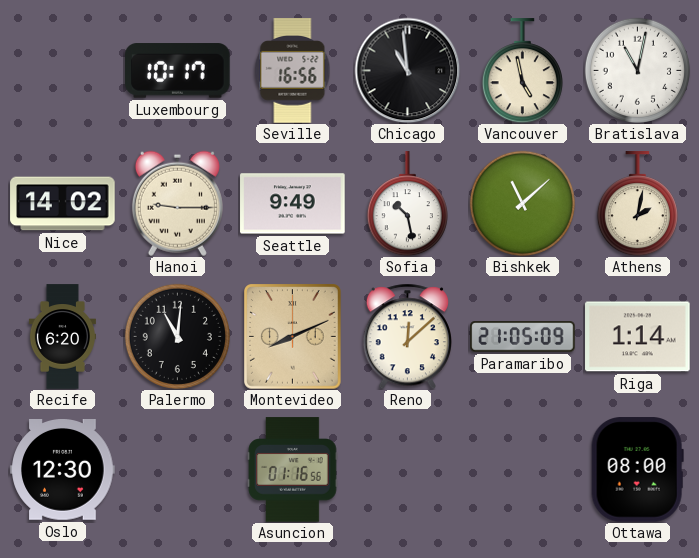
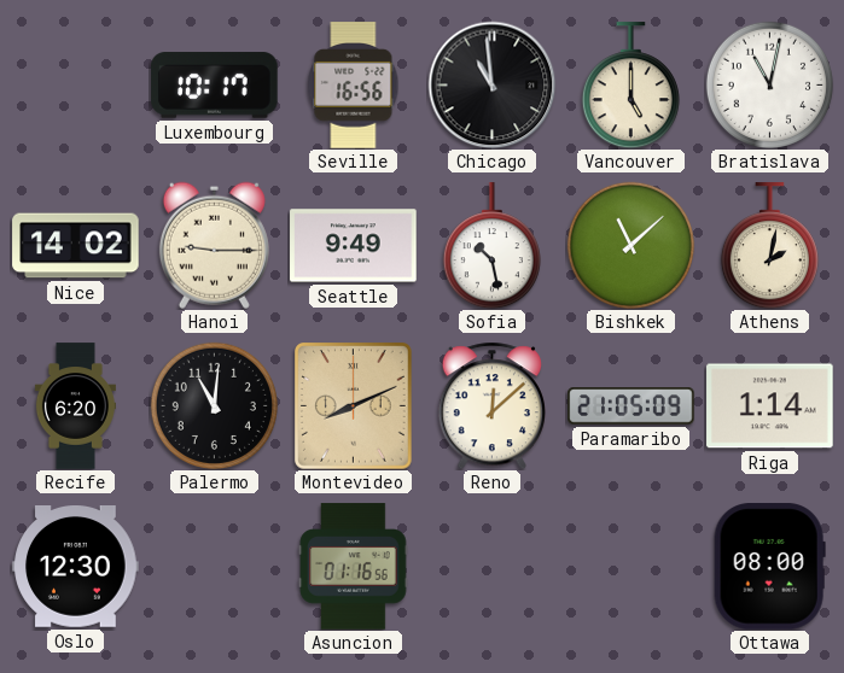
Vancouver: 4:58 -> 5:00
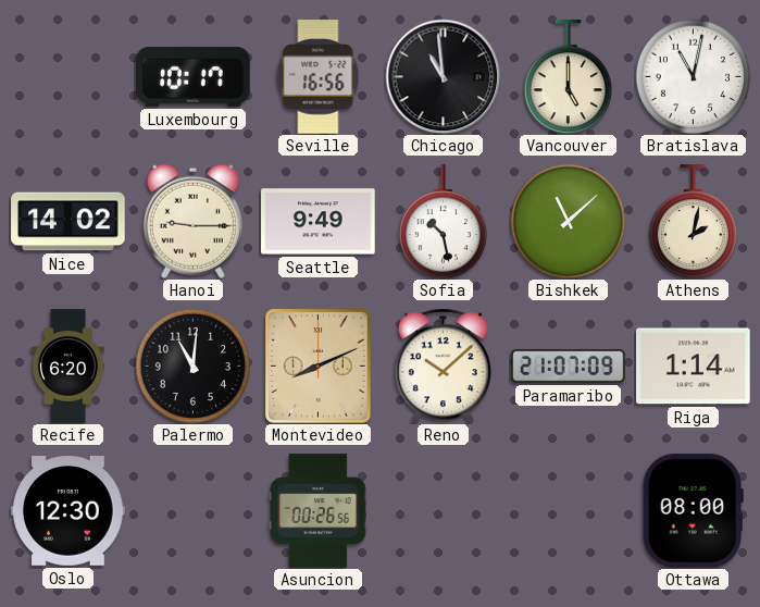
Reno: 12:08 -> 10:08
Paramaribo: 21:05 -> 21:07
Asuncion: 01:16 -> 00:26
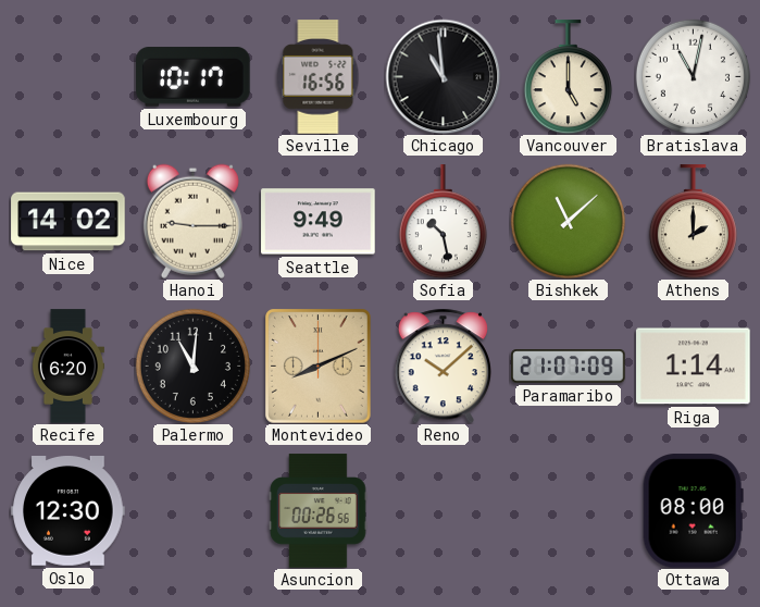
Athens: 2:02 -> 2:00
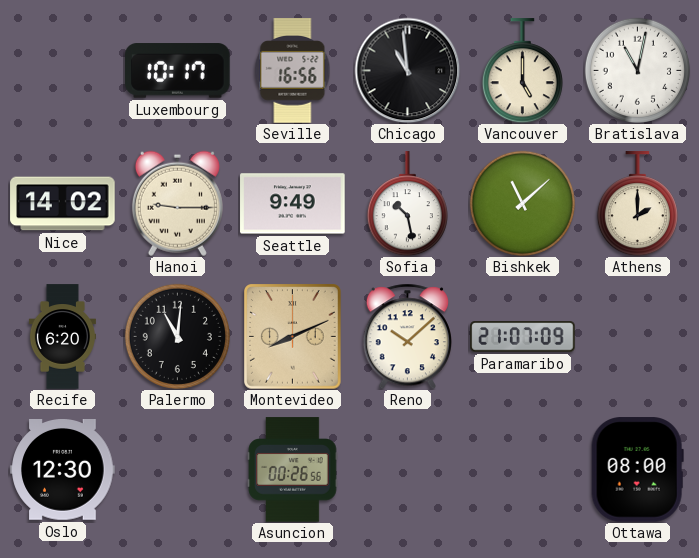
Riga: 1:14 -> none
